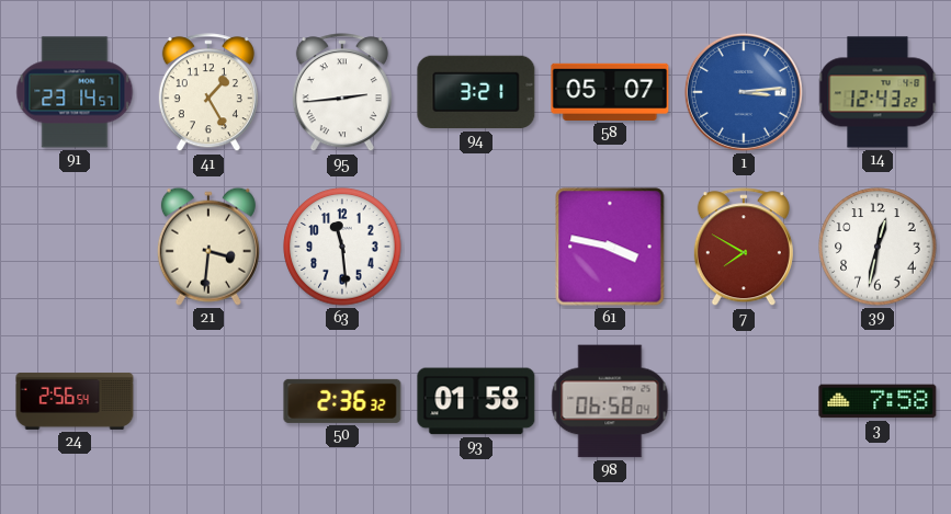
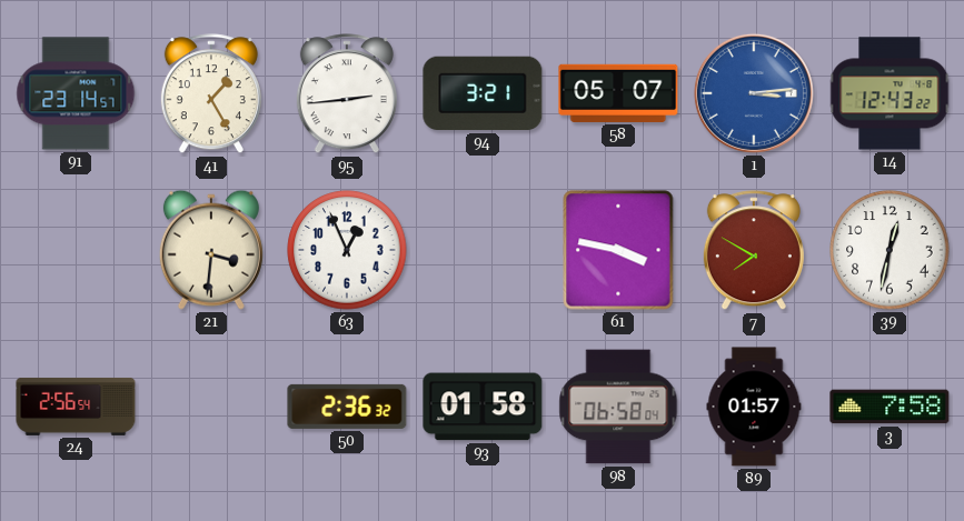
63: 11:29 -> 12:56
89: none -> 01:57
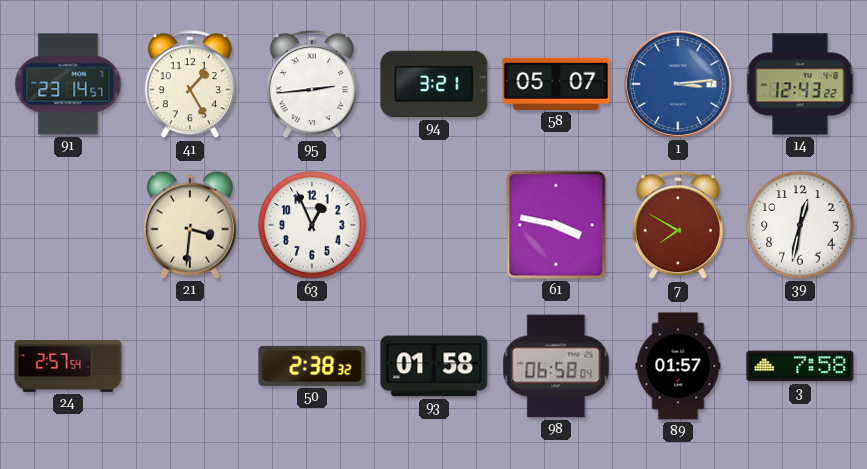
24: 2:56 -> 2:57
50: 2:36 -> 2:38
